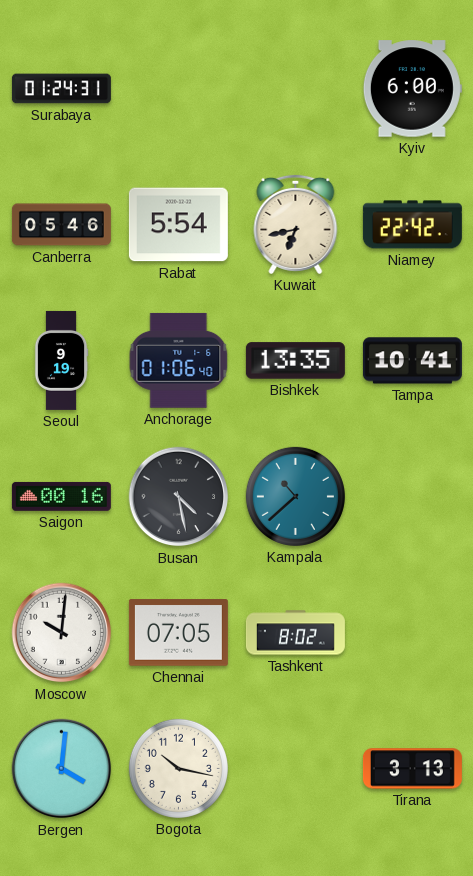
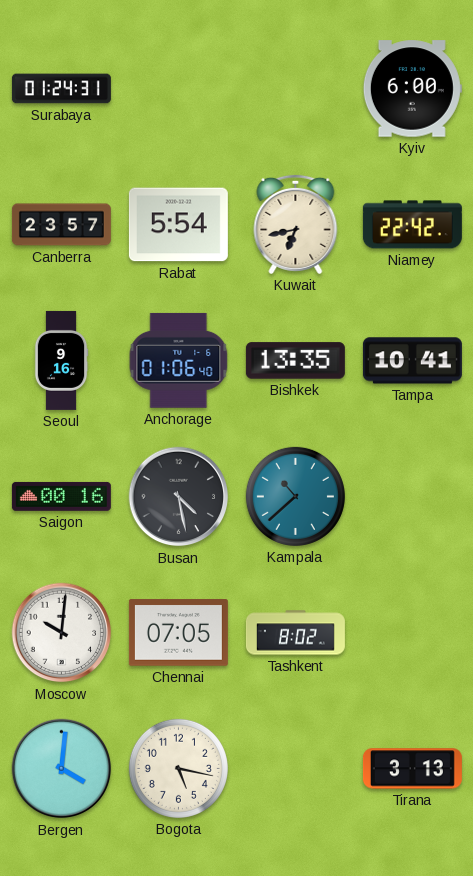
Canberra: 05:46 -> 23:57
Seoul: 9:19 -> 9:16
Bogota: 10:17 -> 5:17
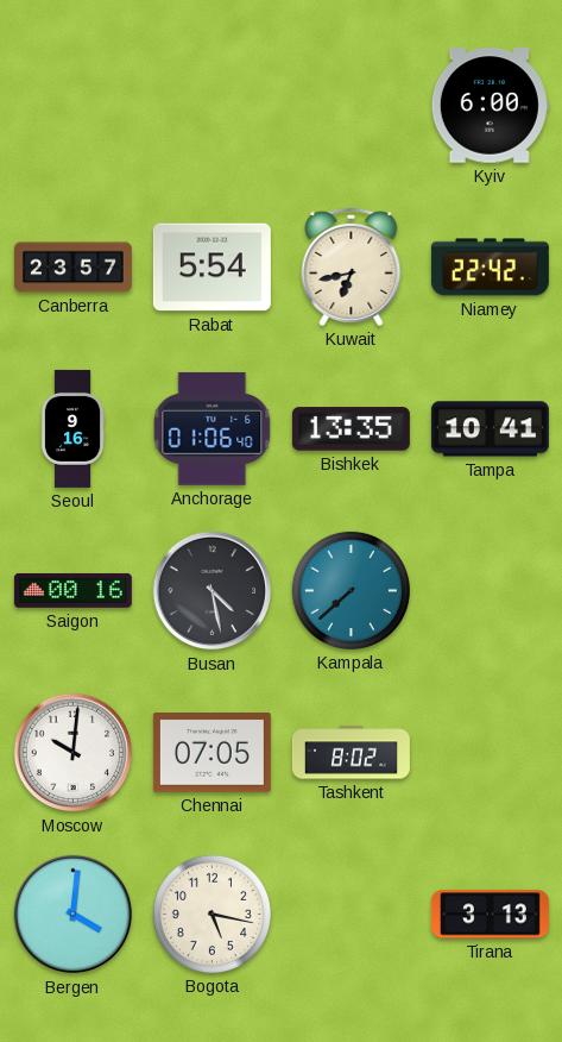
Surabaya: 01:24 -> none
Kampala: 10:38 -> 7:38
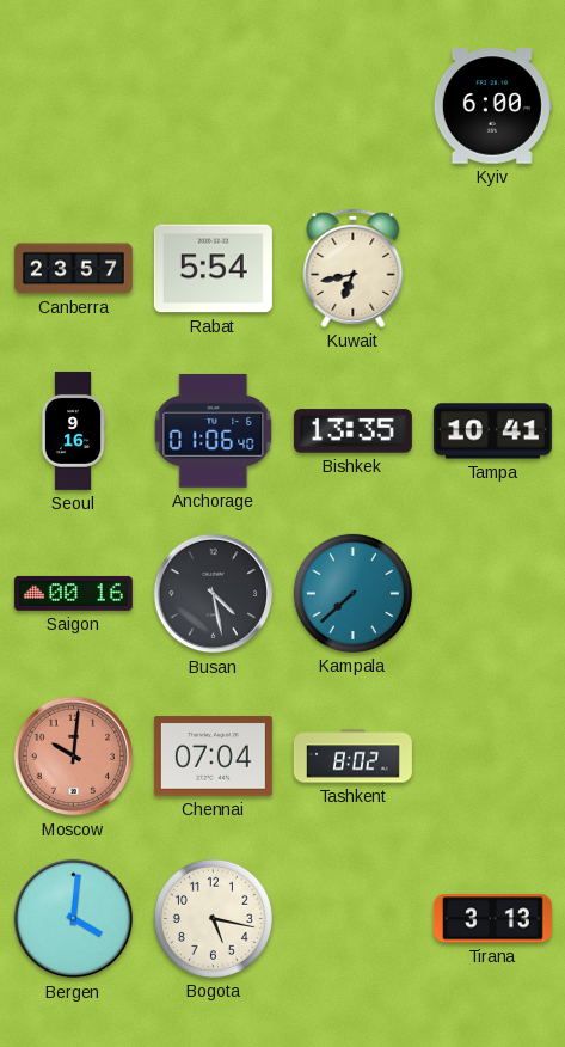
Niamey: 22:42 -> none
Moscow dial: white -> salmon
Chennai: 07:05 -> 07:04
